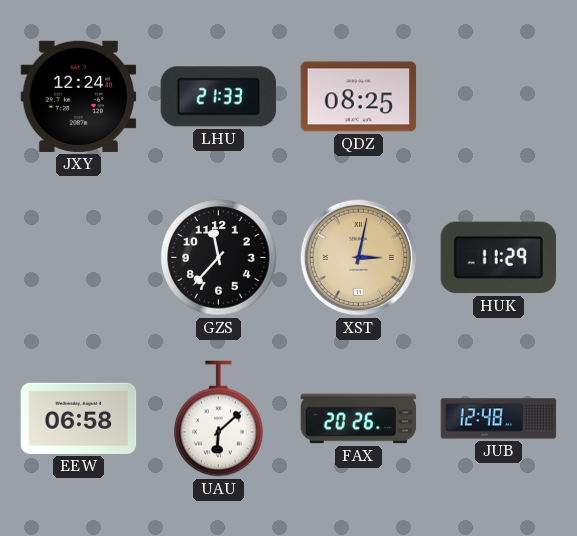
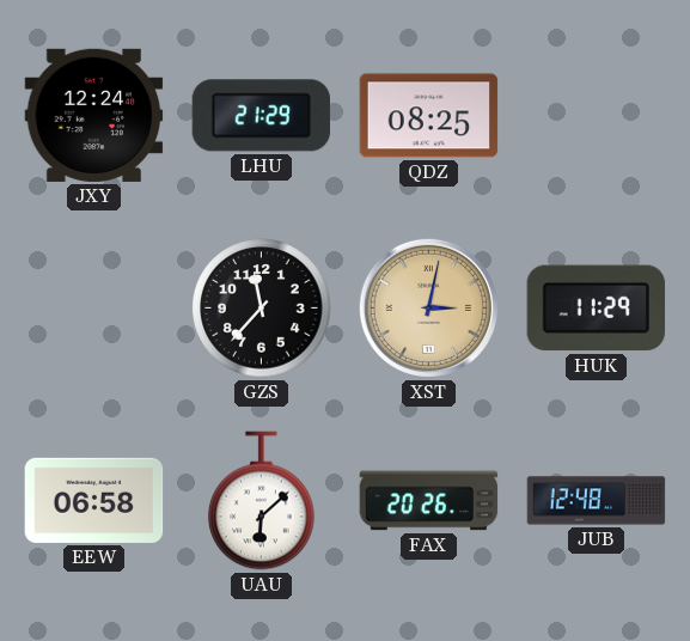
LHU: 21:33 -> 21:29
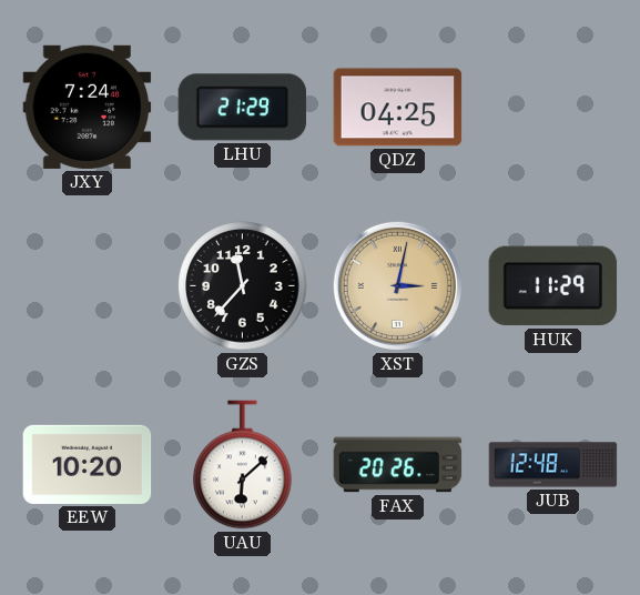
JXY: 12:24 -> 7:24
QDZ: 08:25 -> 04:25
EEW: 06:58 -> 10:20
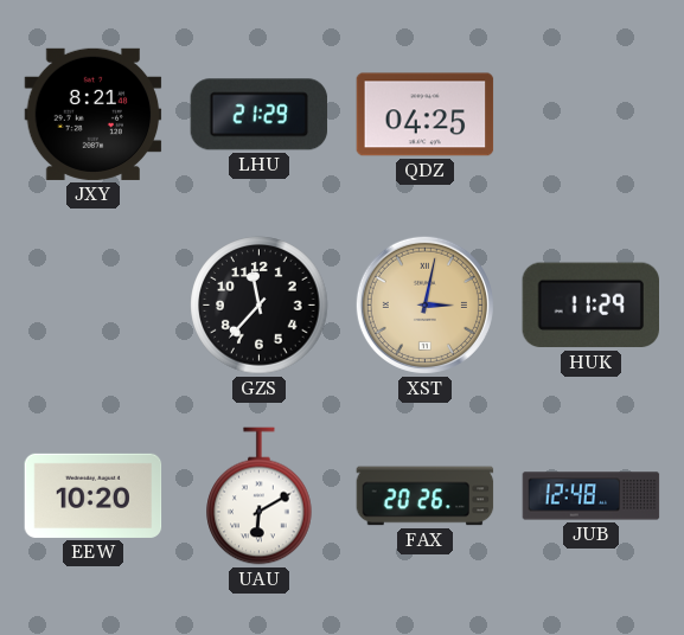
JXY: 7:24 -> 8:21
UAU: 6:08 -> 6:10
